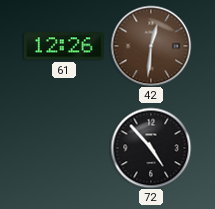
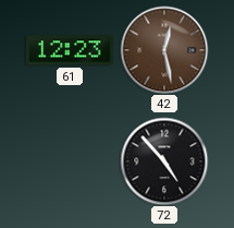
61: 12:26 -> 12:23
42: 12:31 -> 12:28
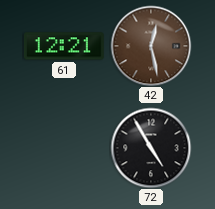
61: 12:23 -> 12:21
72: 4:53 -> 4:55
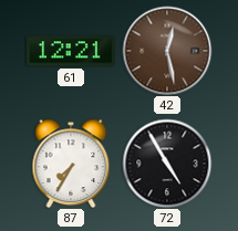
87: none -> 7:35
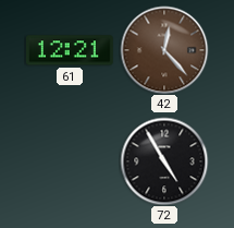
42: 12:28 -> 12:23
87: 7:35 -> none
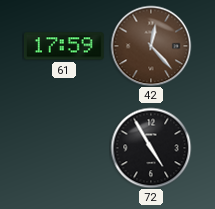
61: 12:21 -> 17:59
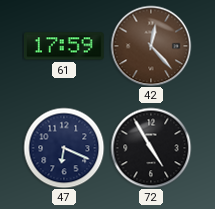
47: none -> 6:19
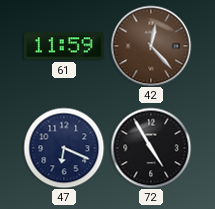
61: 17:59 -> 11:59
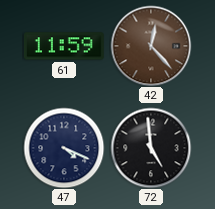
47: 6:19 -> 4:19
72: 4:55 -> 4:59
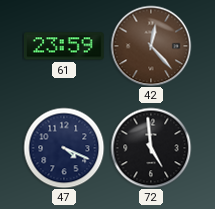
61: 11:59 -> 23:59
